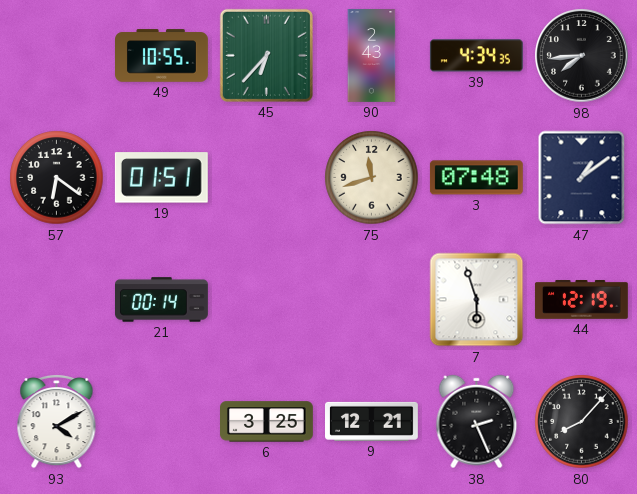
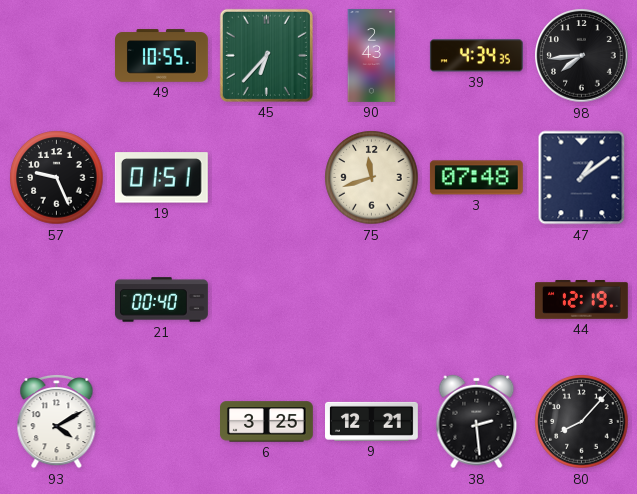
57: 6:21 -> 9:26
21: 00:14 -> 00:40
7: 5:57 -> none
38: 2:26 -> 2:29
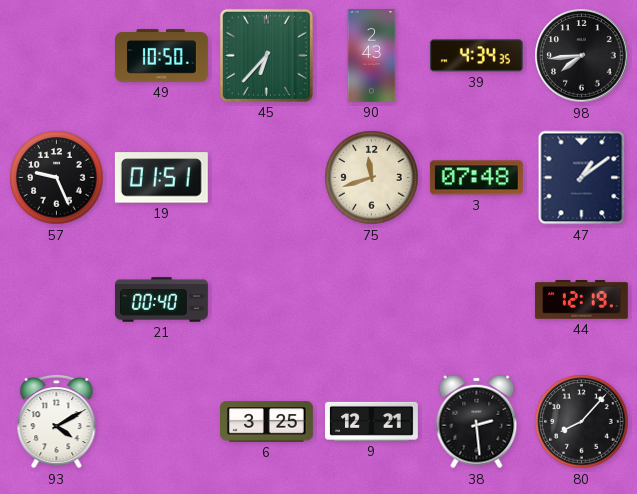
49: 10:55 -> 10:50
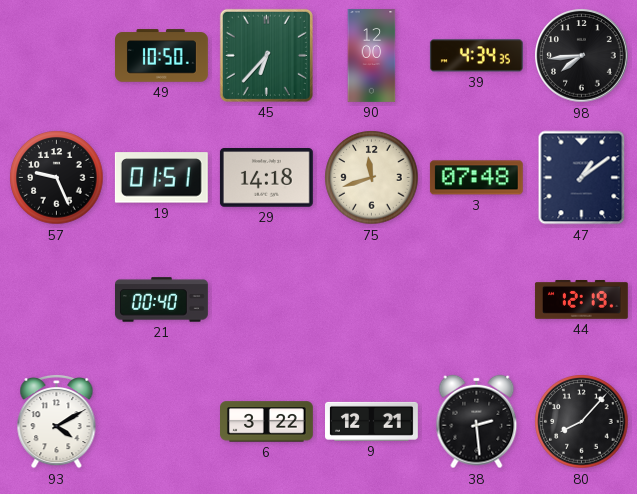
90: 2:43 -> 12:00
29: none -> 14:18
6: 3:25 -> 3:22
